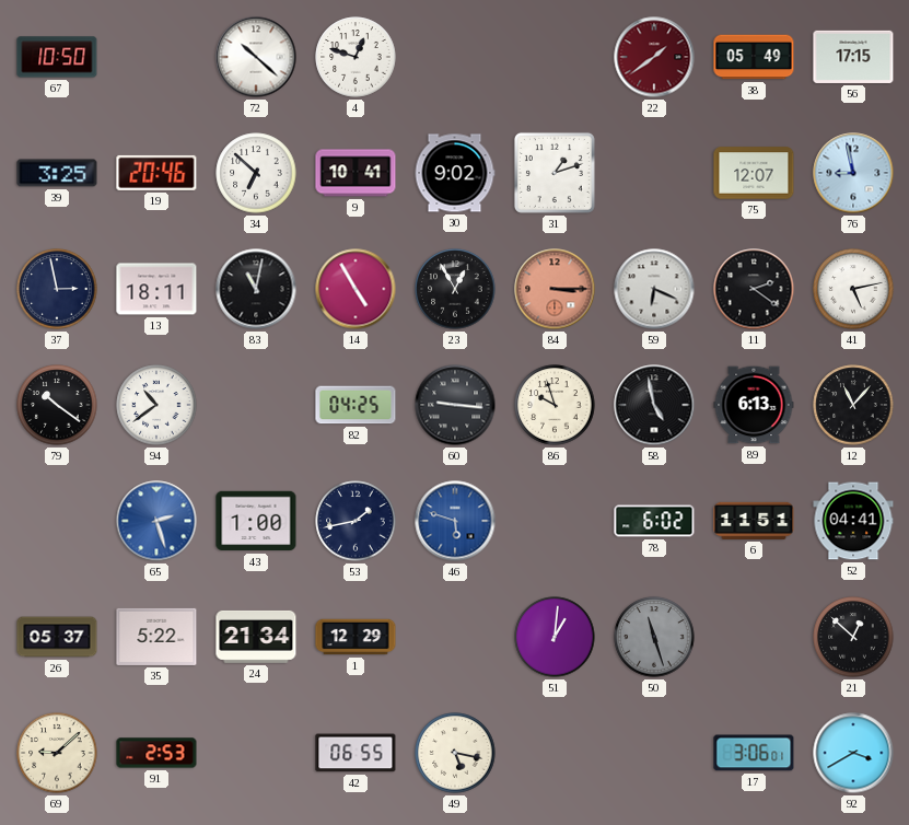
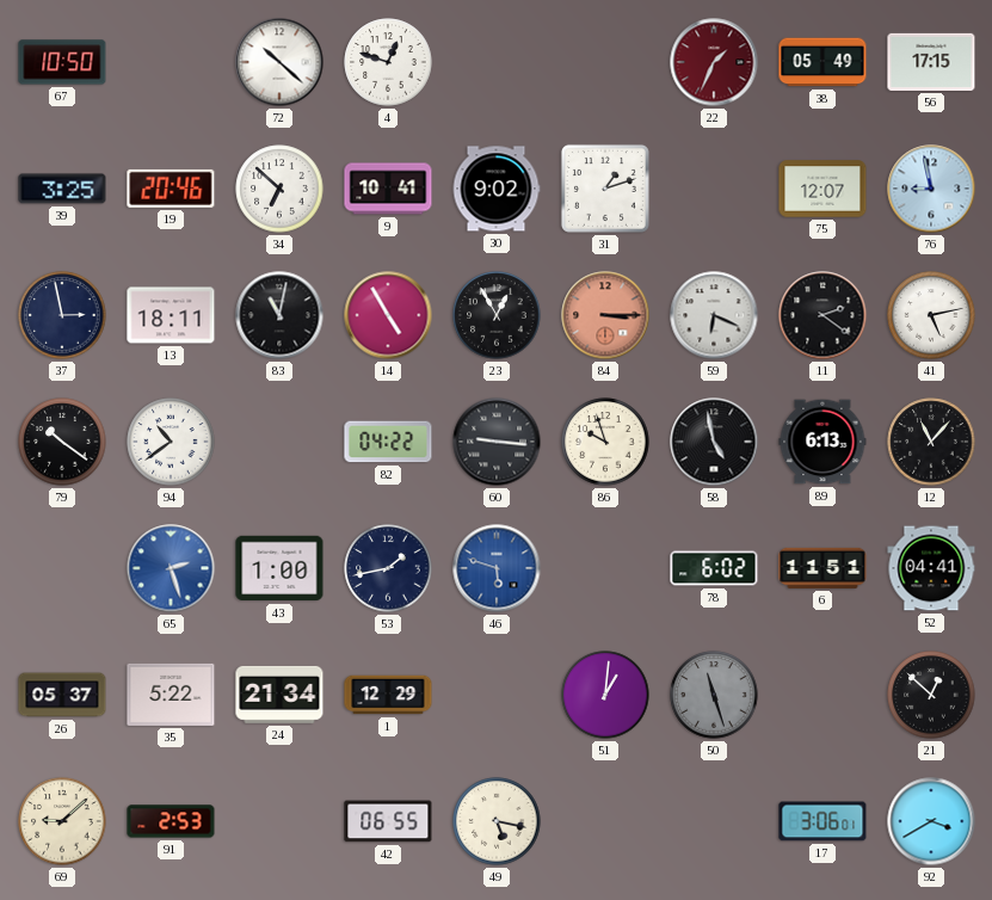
22: 1:39 -> 1:34
82: 04:25 -> 04:22
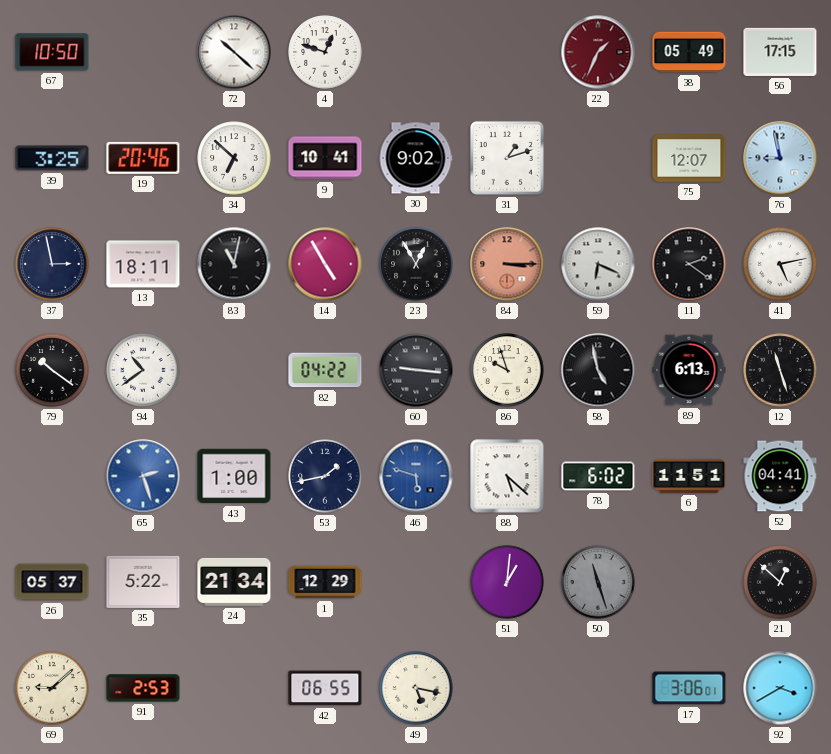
12: 11:07 -> 11:27
88: none -> 5:22
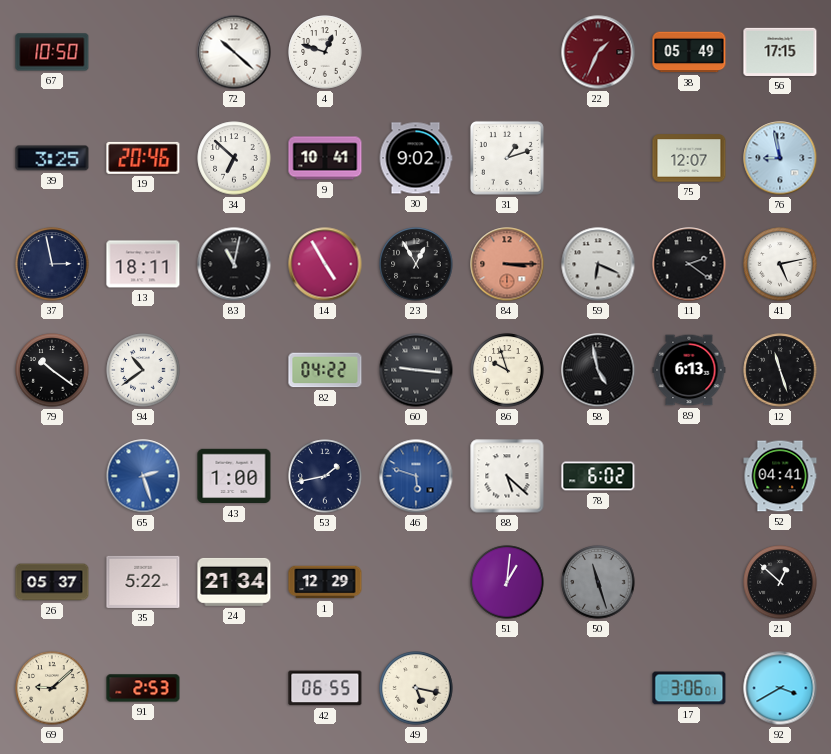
6: 11:51 -> none
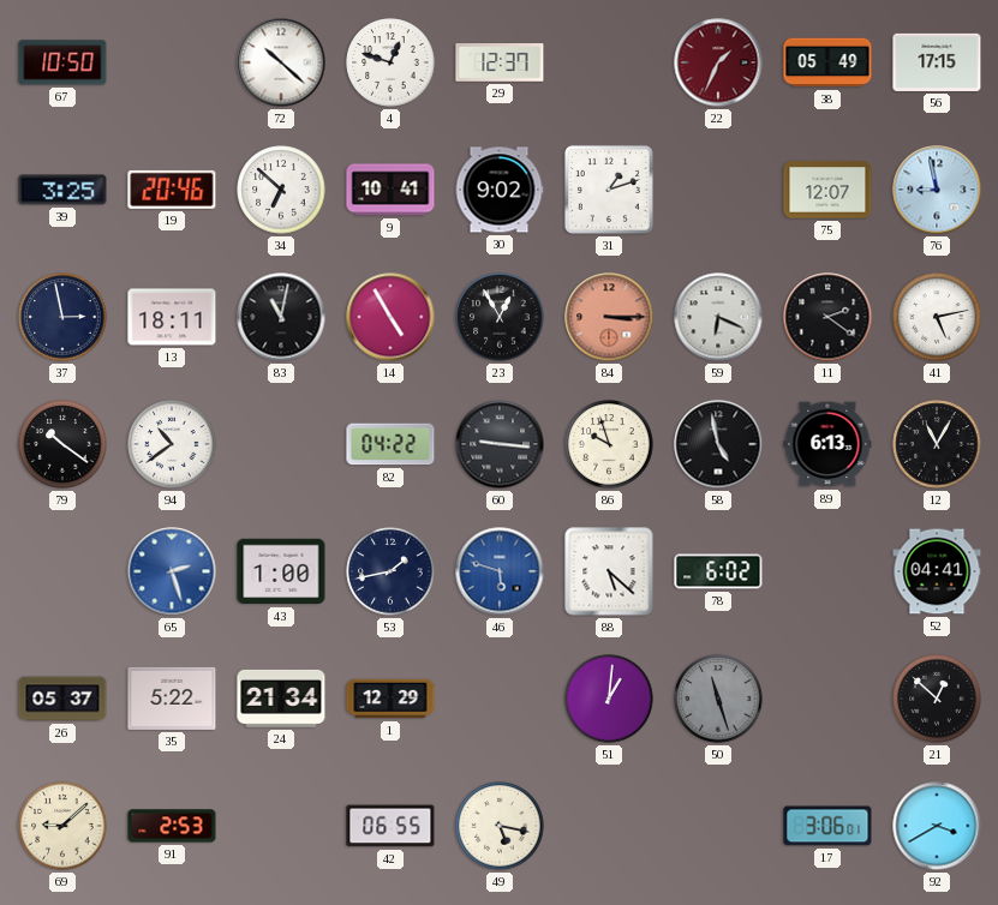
29: none -> 12:37
12: 11:27 -> 11:05
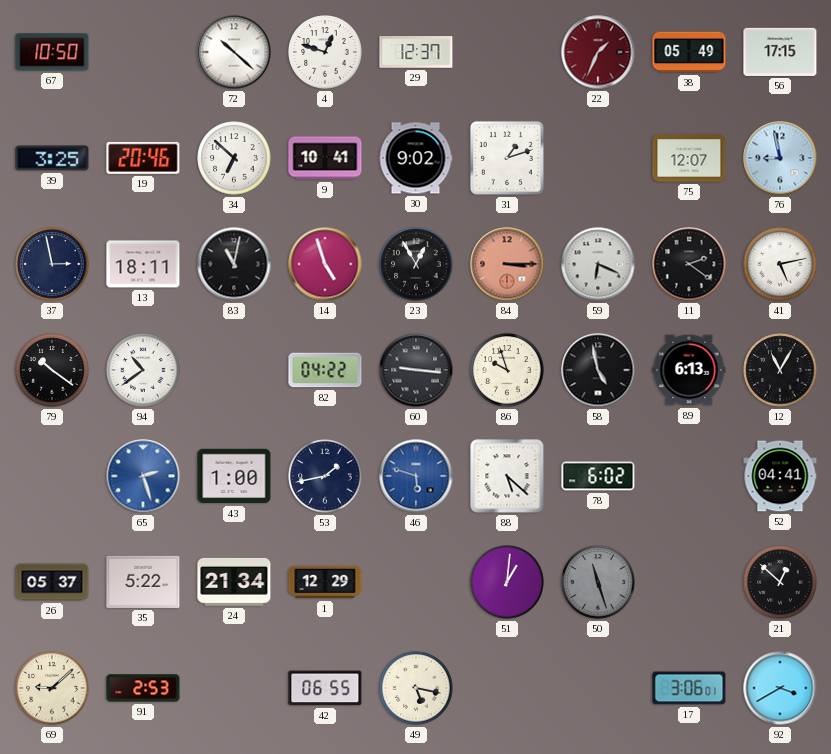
14: 4:55 -> 4:57
